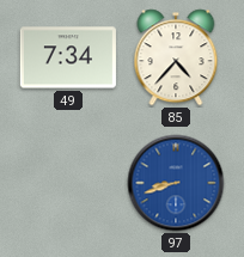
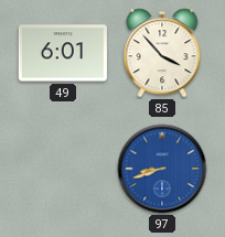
49: 7:34 -> 6:01
85: 4:37 -> 3:53
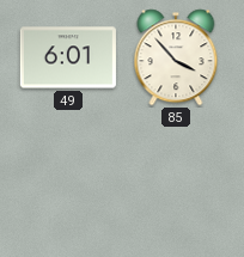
97: 8:42 -> none
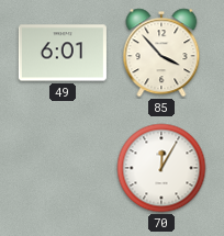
70: none -> 12:05
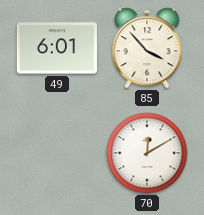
70: 12:05 -> 12:10
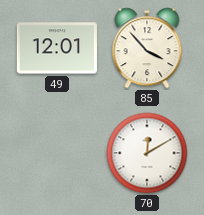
49: 6:01 -> 12:01
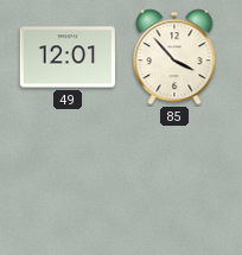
70: 12:10 -> none
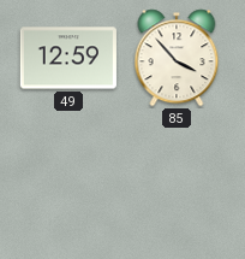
49: 12:01 -> 12:59
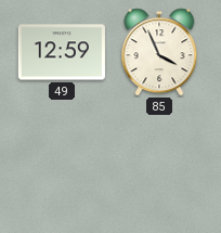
85: 3:53 -> 3:56
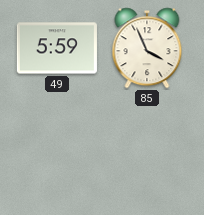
49: 12:59 -> 5:59
